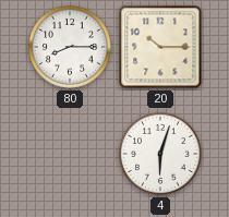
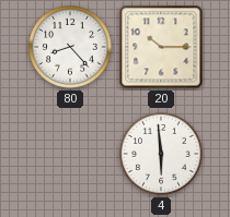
80: 8:15 -> 8:23
4: 6:03 -> 5:59
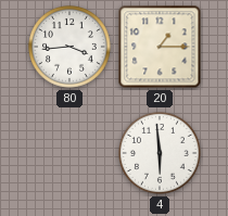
80: 8:23 -> 3:44
20: 10:15 -> 1:15
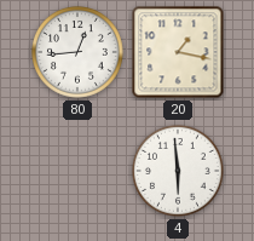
80: 3:44 -> 12:44
20: 1:15 -> 1:17
